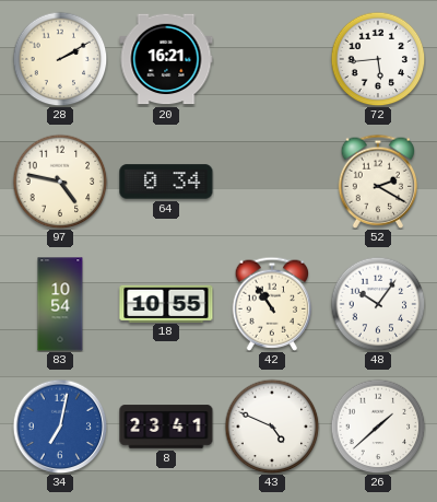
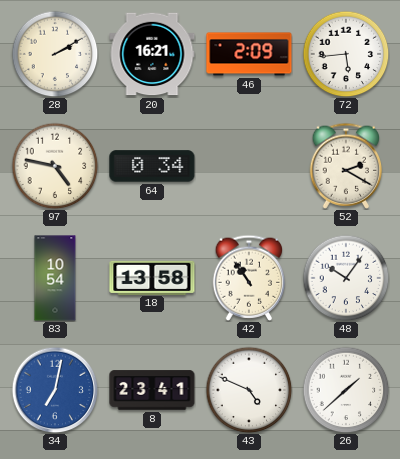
46: none -> 2:09
18: 10:55 -> 13:58
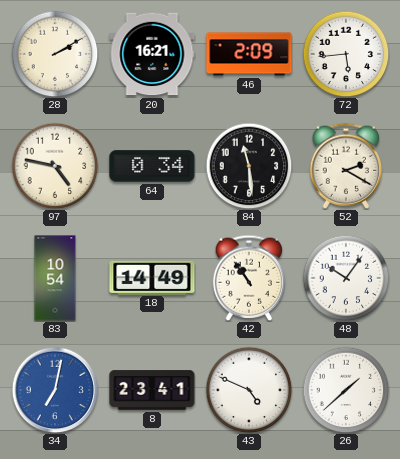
84: none -> 11:29
18: 13:58 -> 14:49
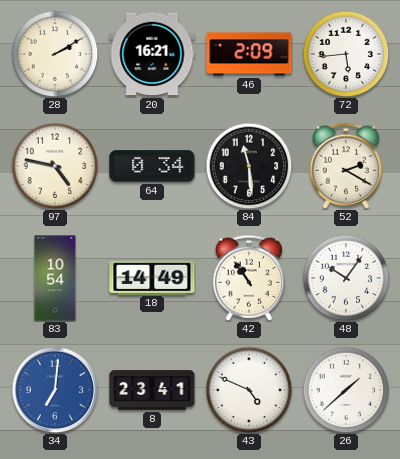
34: 7:02 -> 7:01
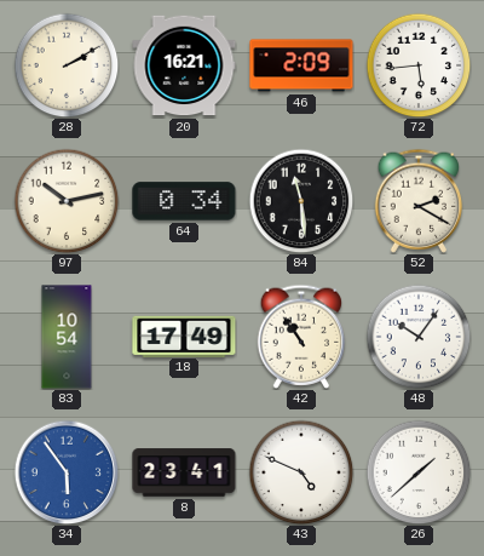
97: 4:47 -> 10:13
18: 14:49 -> 17:49
34: 7:01 -> 5:54
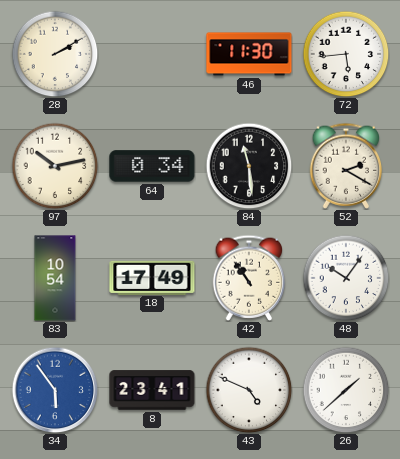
20: 16:21 -> none
46: 2:09 -> 11:30
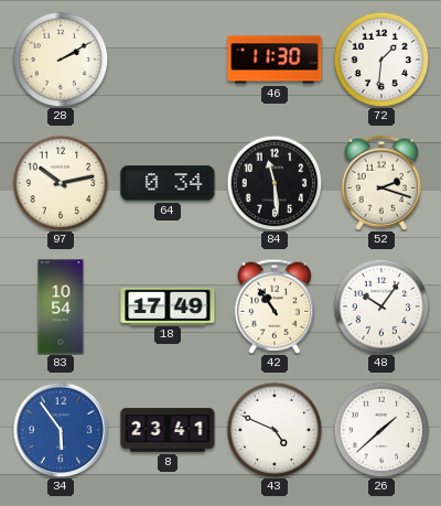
72: 5:44 -> 1:31
52: 2:20 -> 2:18
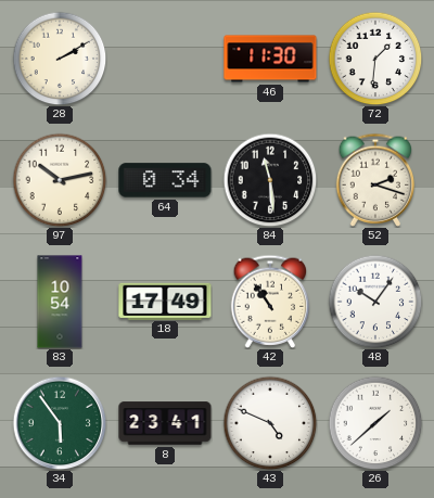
34 dial: blue -> green
